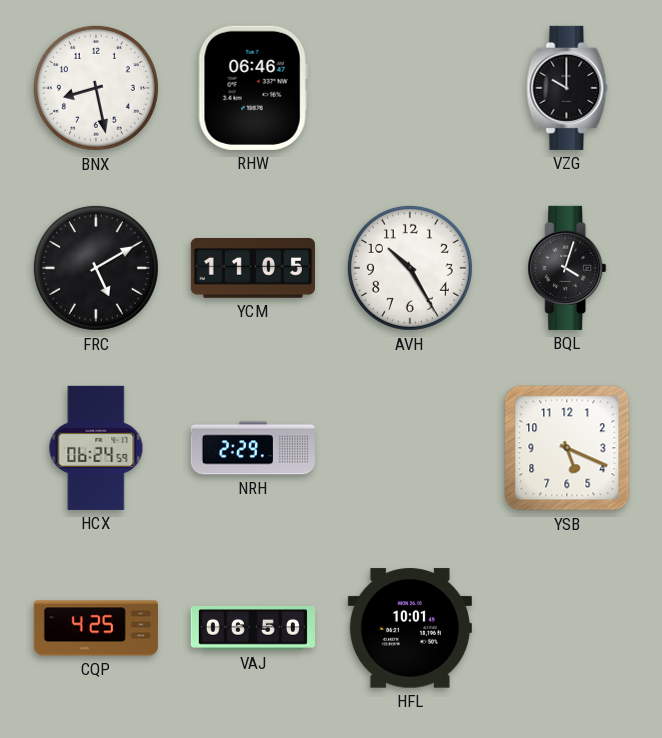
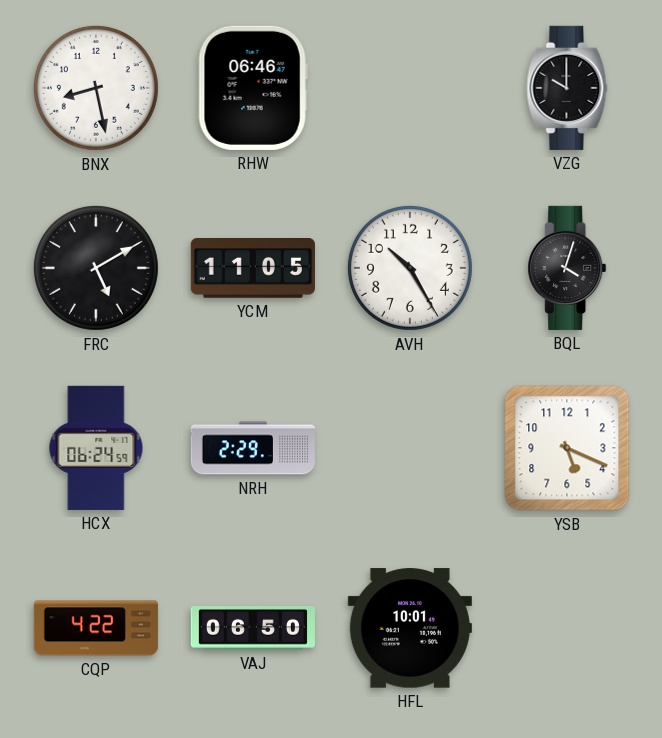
CQP: 4:25 -> 4:22
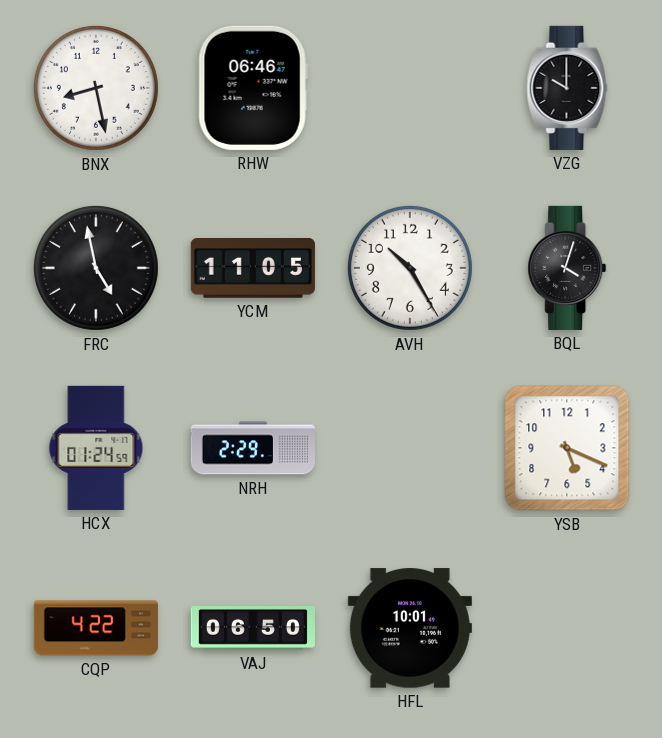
FRC: 5:10 -> 4:58
HCX: 06:24 -> 01:24
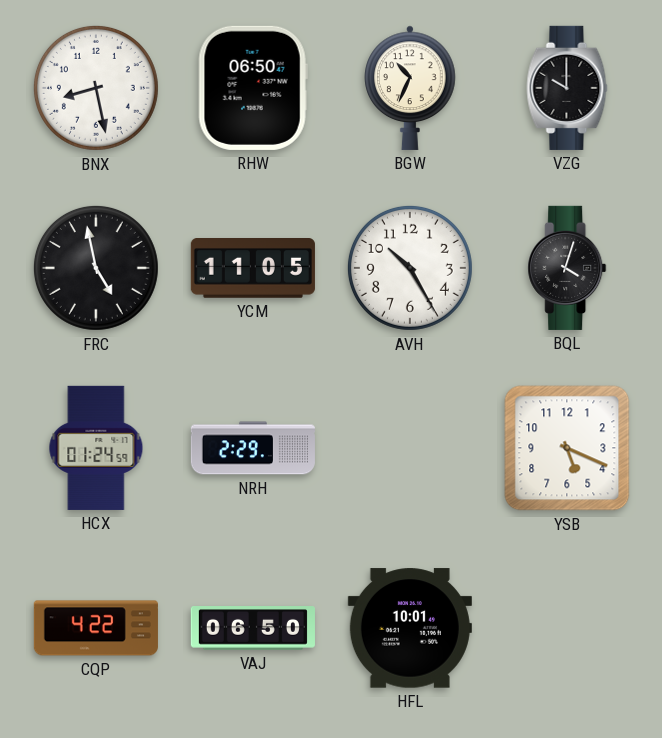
RHW: 06:46 -> 06:50
BGW: none -> 10:34
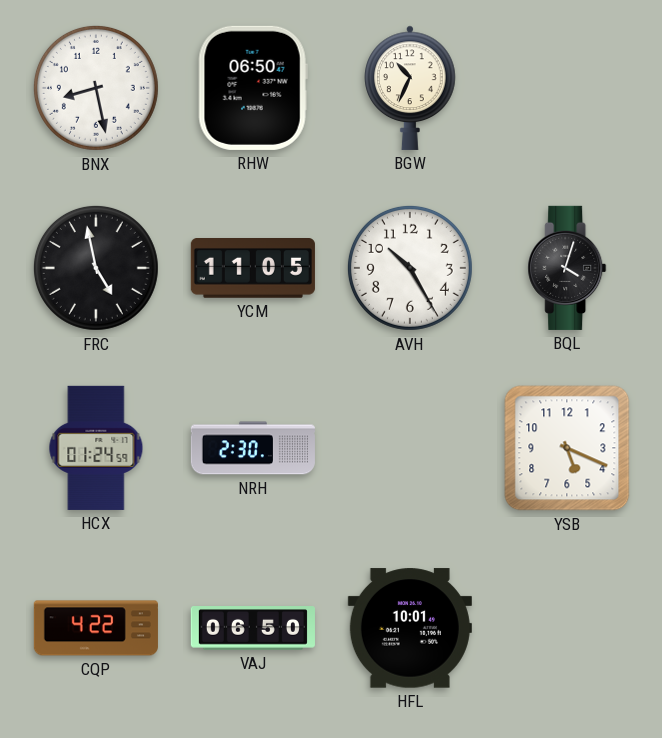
VZG: 10:00 -> none
NRH: 2:29 -> 2:30
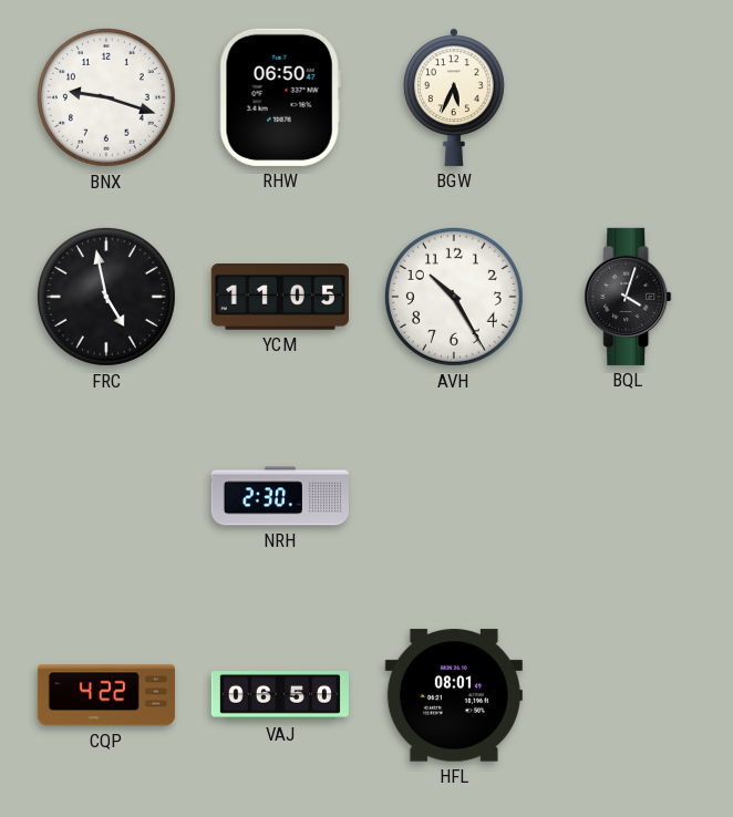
BNX: 8:28 -> 9:18
BGW: 10:34 -> 5:34
HCX: 01:24 -> none
YSB: 5:19 -> none
HFL: 10:01 -> 08:01
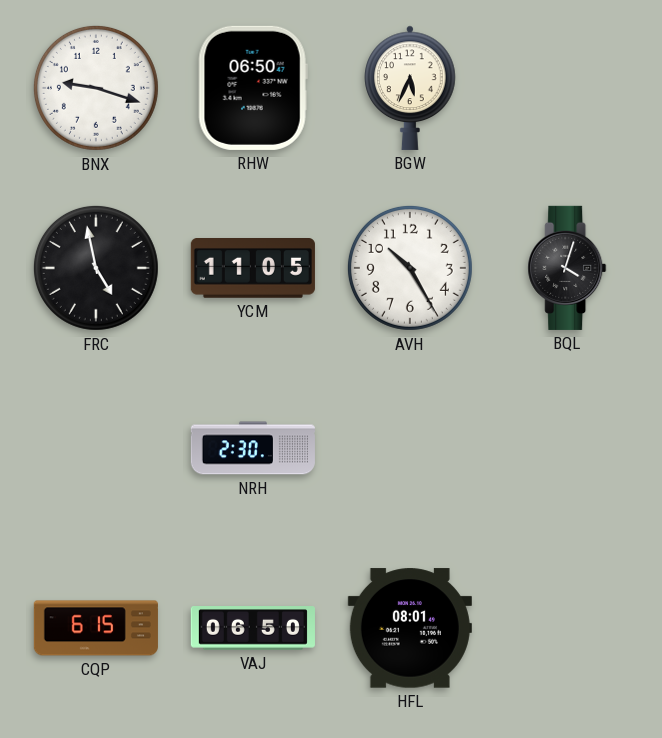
CQP: 4:22 -> 6:15
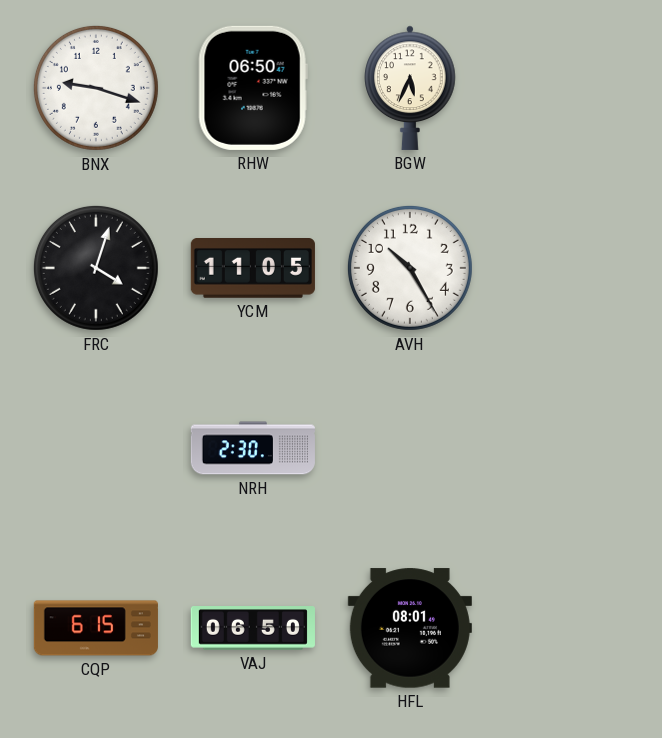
FRC: 4:58 -> 4:03
BQL: 4:03 -> none
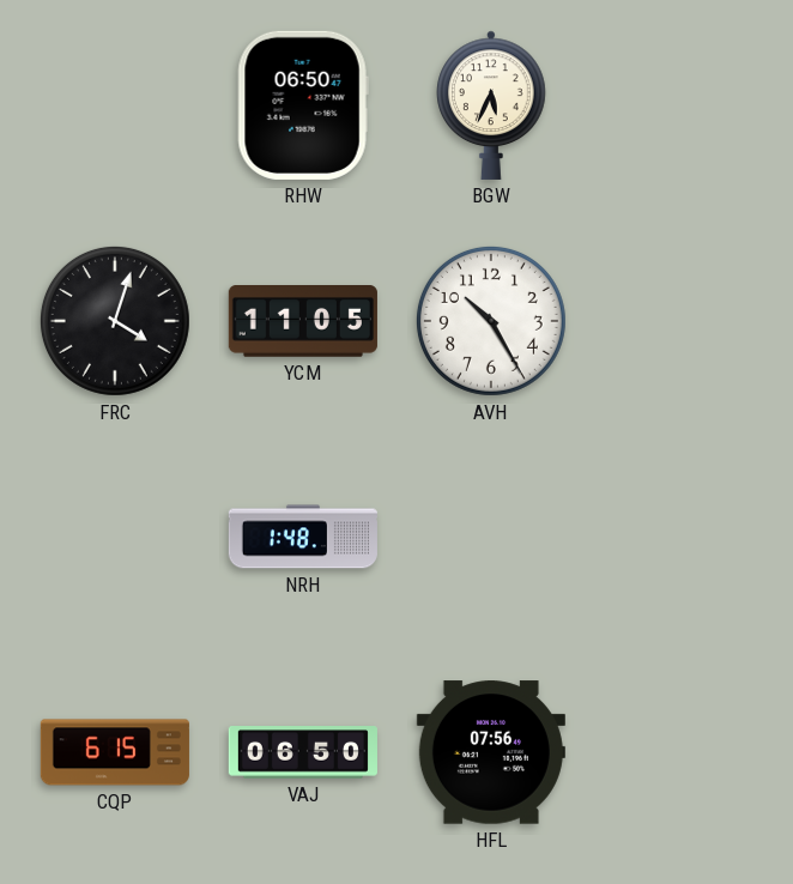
BNX: 9:18 -> none
NRH: 2:30 -> 1:48
HFL: 08:01 -> 07:56
